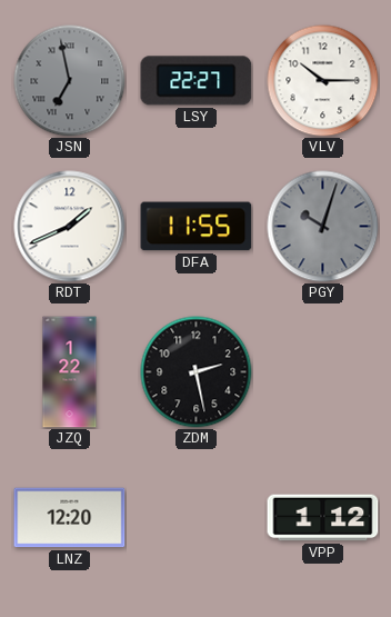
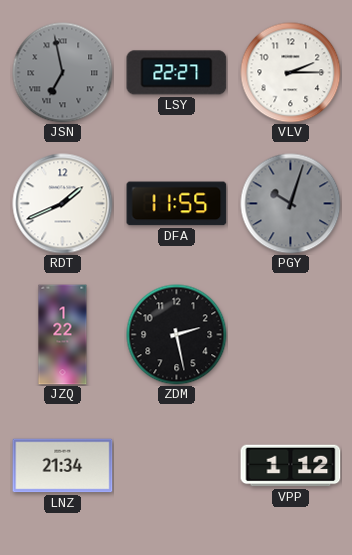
VLV: 10:15 -> 2:15
LNZ: 12:20 -> 21:34
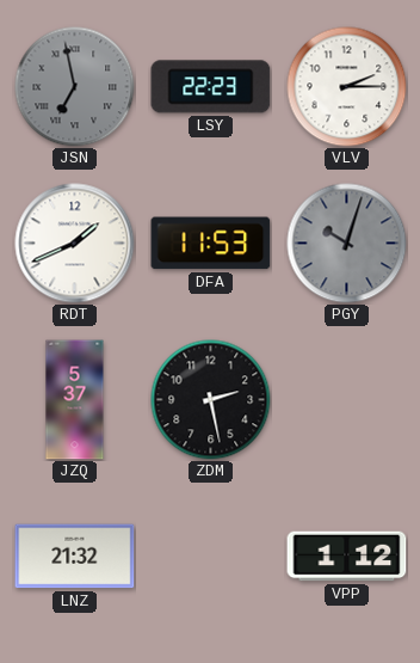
LSY: 22:27 -> 22:23
DFA: 11:55 -> 11:53
JZQ: 1:22 -> 5:37
LNZ: 21:34 -> 21:32
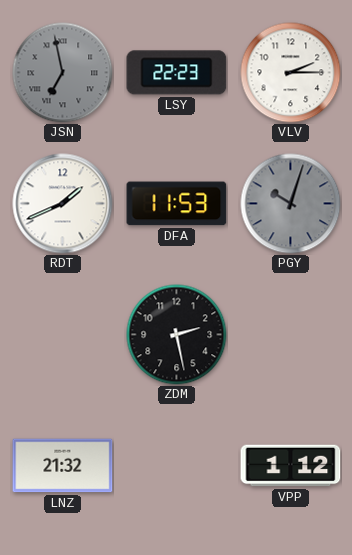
JZQ: 5:37 -> none
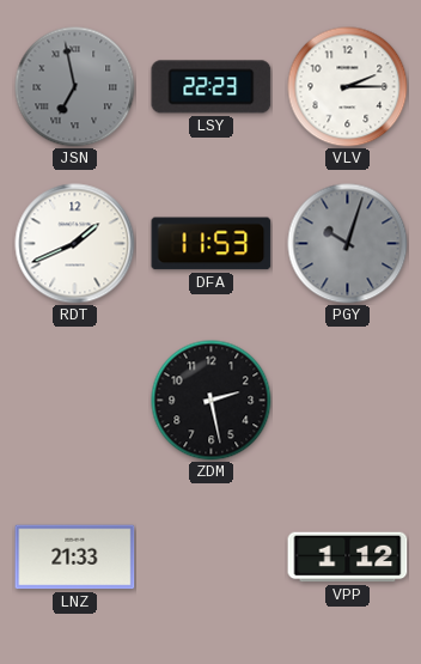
LNZ: 21:32 -> 21:33
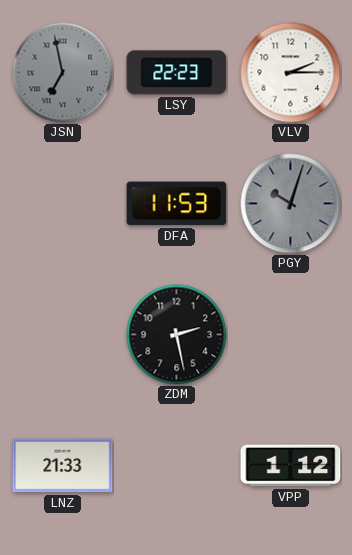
RDT: 1:41 -> none
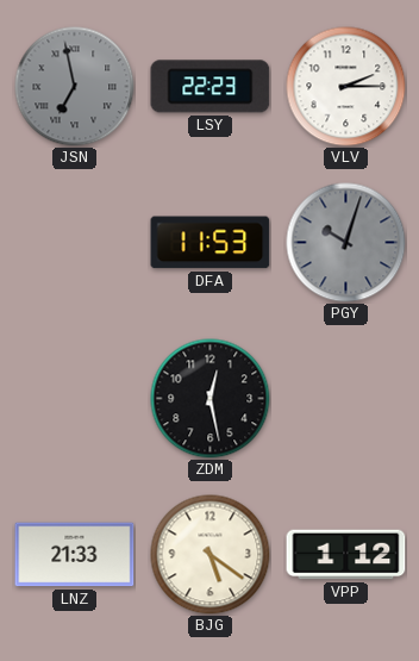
ZDM: 2:28 -> 12:28
BJG: none -> 5:21
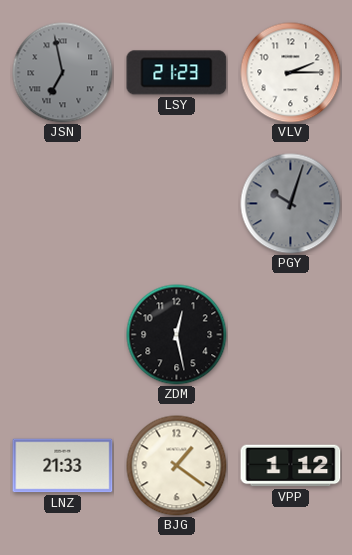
LSY: 22:23 -> 21:23
DFA: 11:53 -> none
BJG: 5:21 -> 1:21
